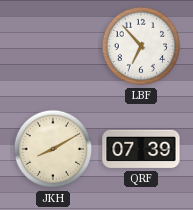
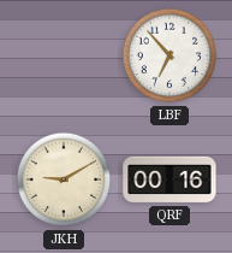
JKH: 8:10 -> 9:10
QRF: 07:39 -> 00:16
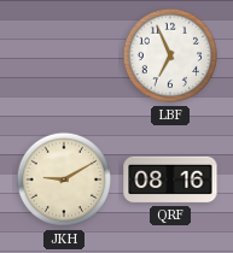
LBF: 6:53 -> 6:56
QRF: 00:16 -> 08:16
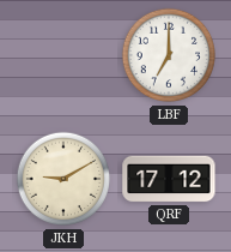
LBF: 6:56 -> 7:00
QRF: 08:16 -> 17:12
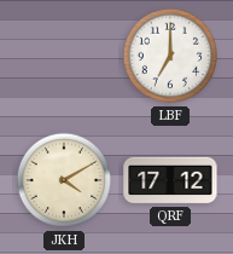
JKH: 9:10 -> 4:10
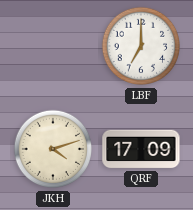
JKH: 4:10 -> 4:12
QRF: 17:12 -> 17:09
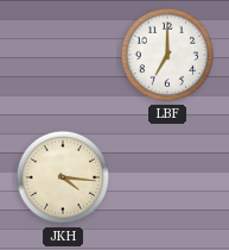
JKH: 4:12 -> 4:16
QRF: 17:09 -> none
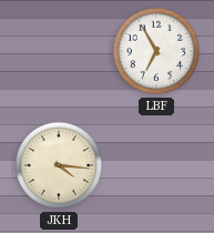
LBF: 7:00 -> 6:55
